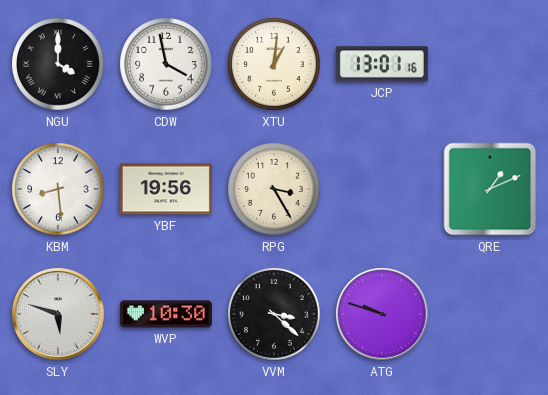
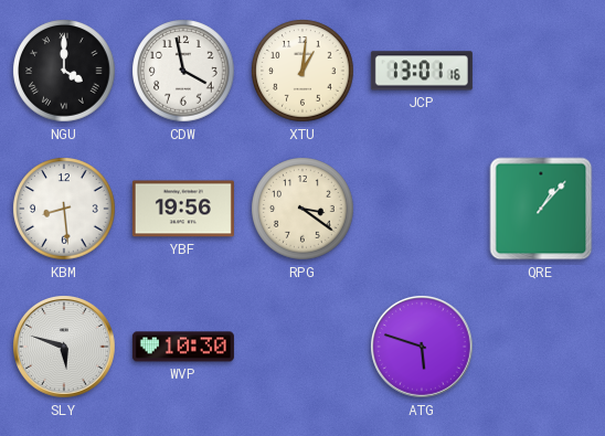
RPG: 3:25 -> 3:21
QRE: 1:11 -> 1:07
VVM: 3:22 -> none
ATG: 9:48 -> 5:48
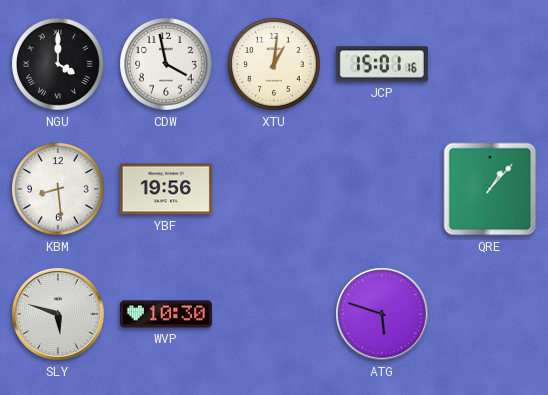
JCP: 13:01 -> 15:01
RPG: 3:21 -> none
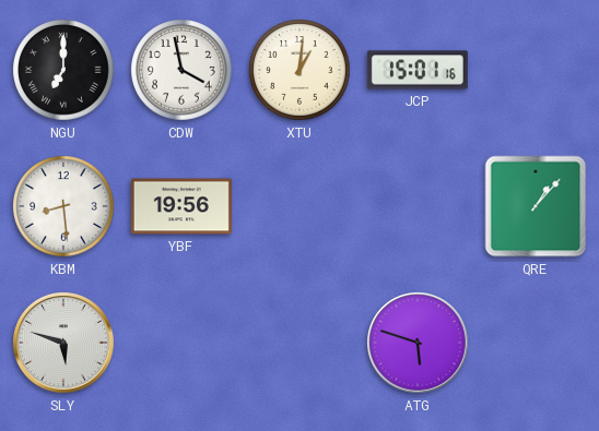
NGU: 4:00 -> 7:00
WVP: 10:30 -> none
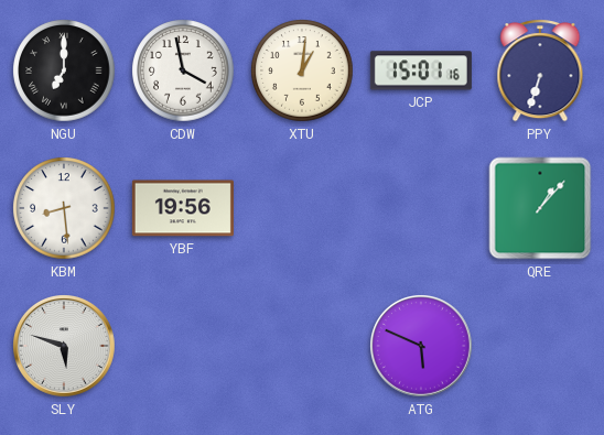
PPY: none -> 6:33
ATG: 5:48 -> 5:49
